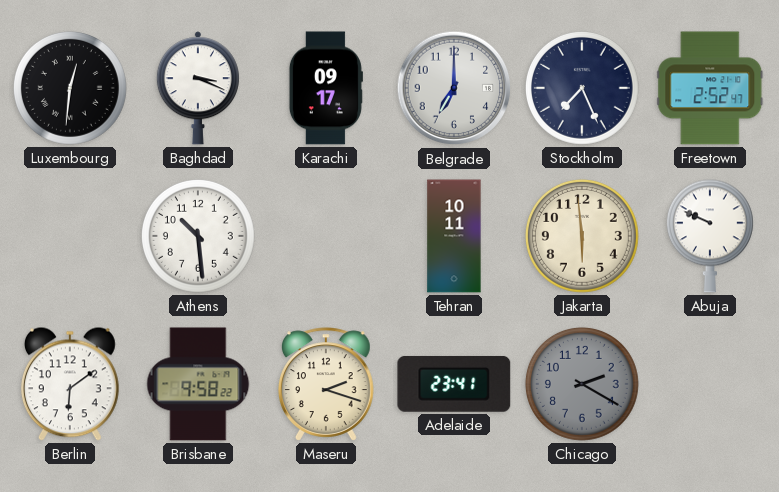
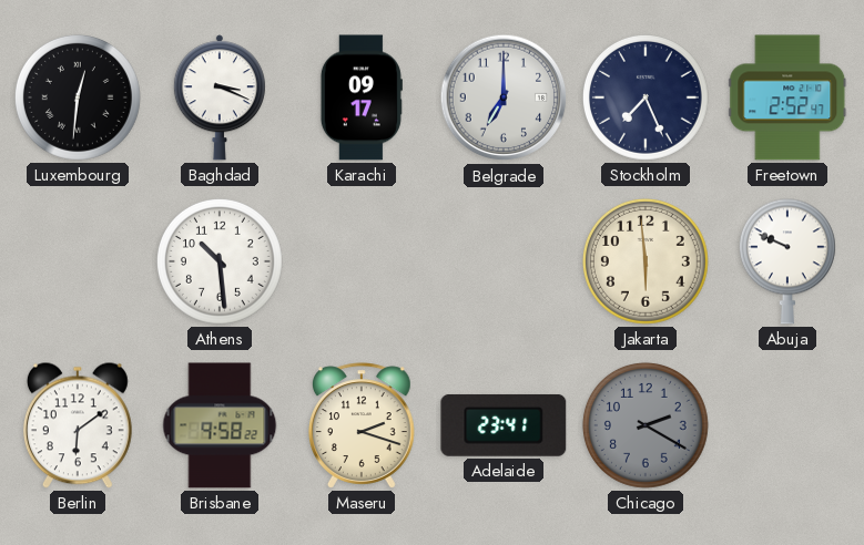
Tehran: 10:11 -> none
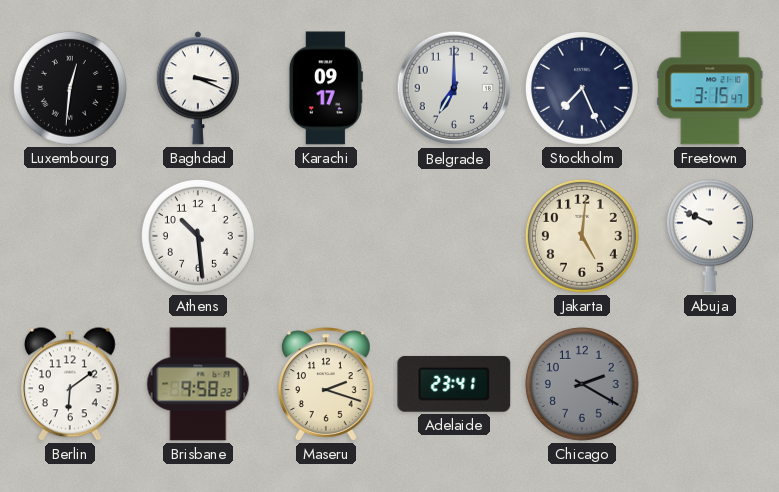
Freetown: 2:52 -> 3:15
Jakarta: 5:59 -> 5:01
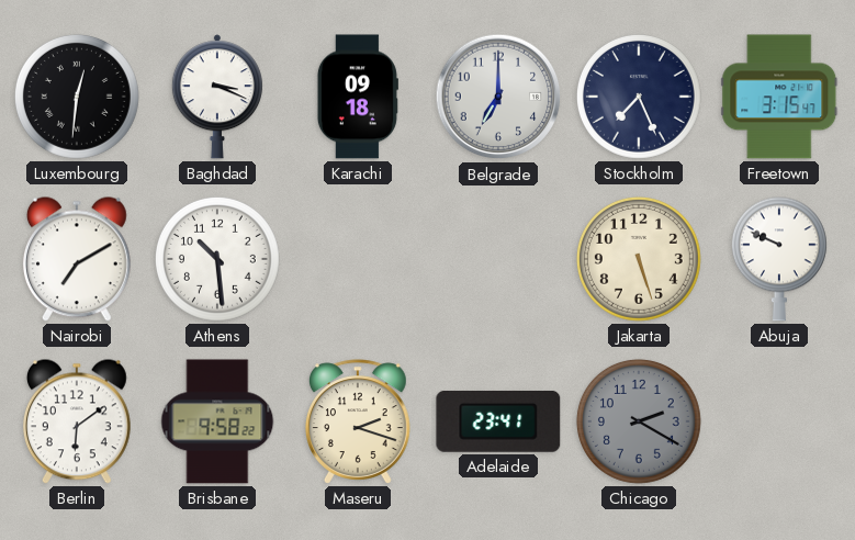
Karachi: 09:17 -> 09:18
Nairobi: none -> 7:10
Jakarta: 5:01 -> 5:27
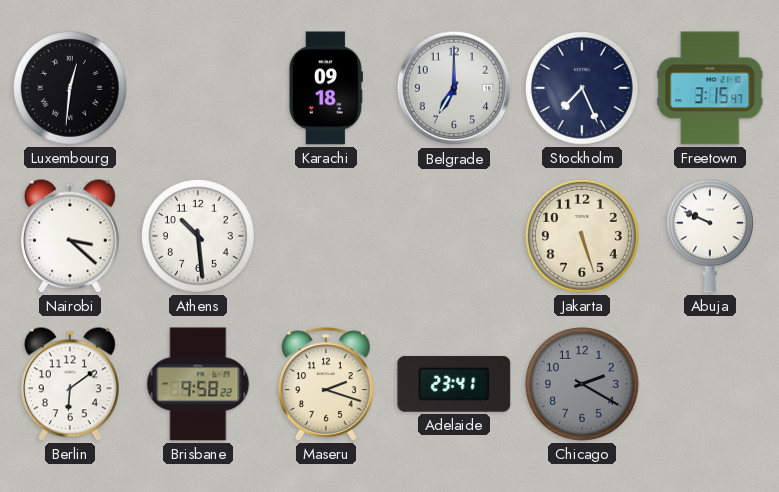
Baghdad: 3:19 -> none
Nairobi: 7:10 -> 3:22
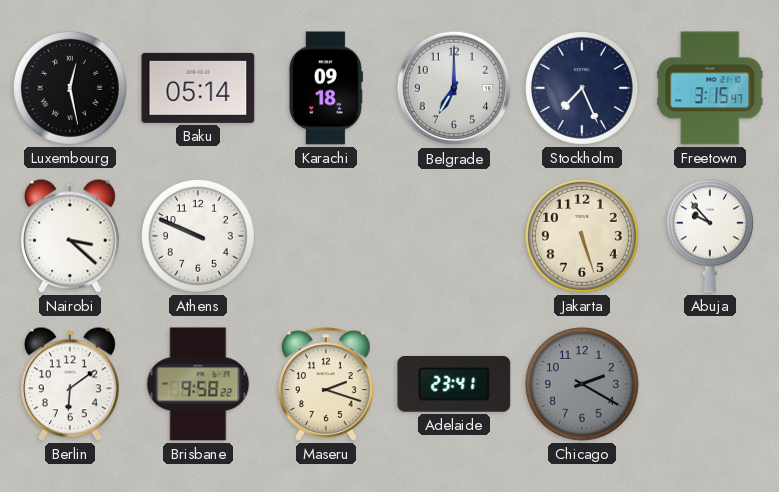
Luxembourg: 12:31 -> 12:28
Baku: none -> 05:14
Athens: 10:29 -> 9:49
Abuja: 9:49 -> 9:53
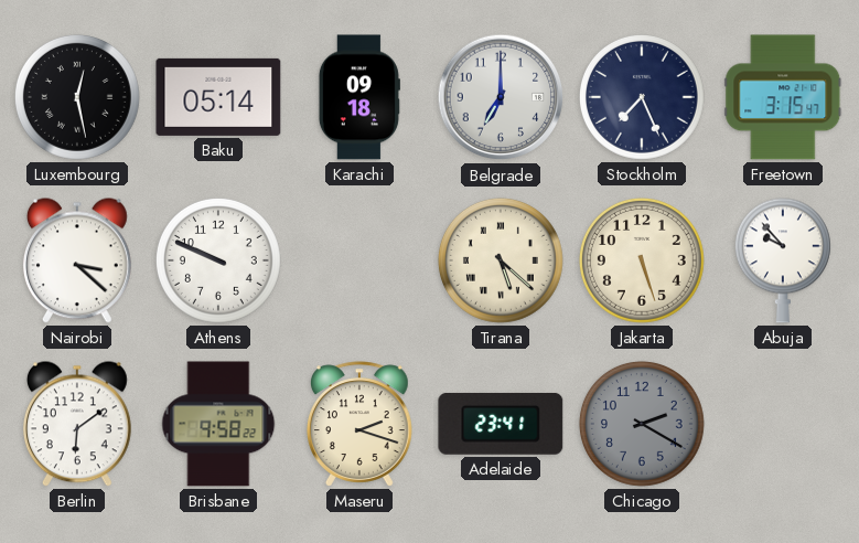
Tirana: none -> 5:22
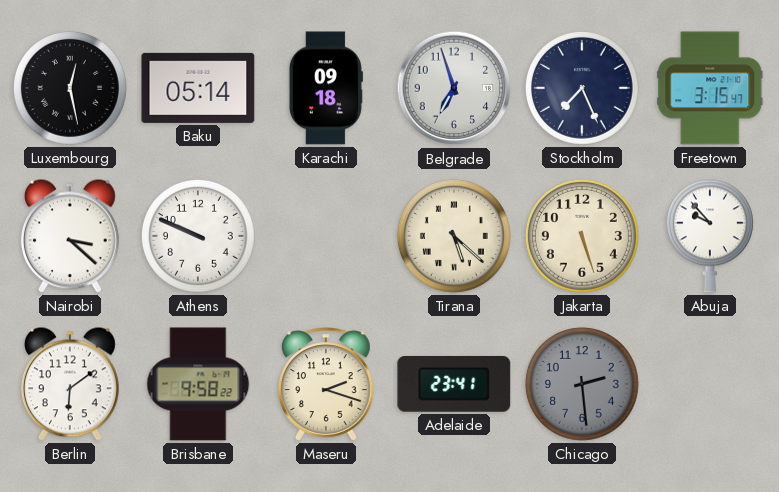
Belgrade: 7:00 -> 6:57
Chicago: 2:20 -> 2:29
